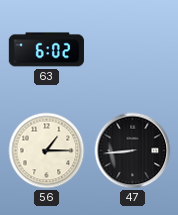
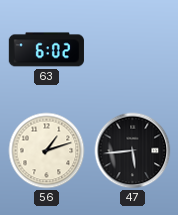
56: 1:15 -> 1:12
47: 8:44 -> 5:44
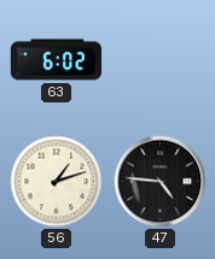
47: 5:44 -> 4:46
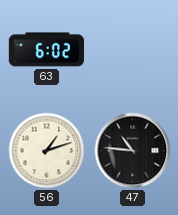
47: 4:46 -> 10:46
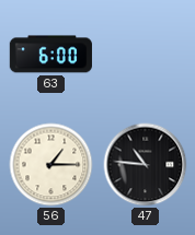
63: 6:02 -> 6:00
56: 1:12 -> 1:15
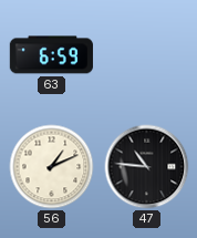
63: 6:00 -> 6:59
56: 1:15 -> 1:11
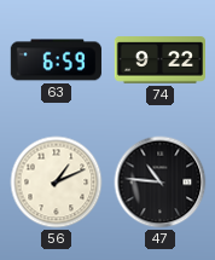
74: none -> 9:22
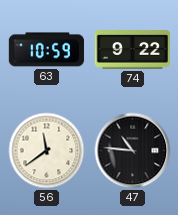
63: 6:59 -> 10:59
56: 1:11 -> 11:39
